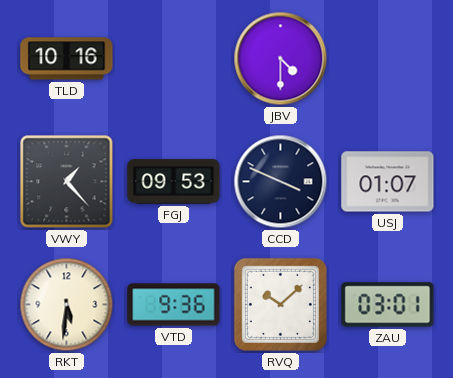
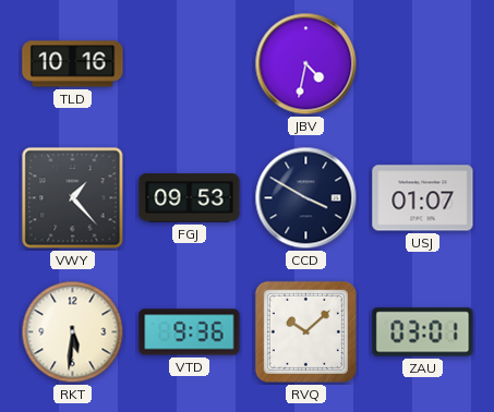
JBV: 4:30 -> 4:32
CCD: 3:49 -> 3:50
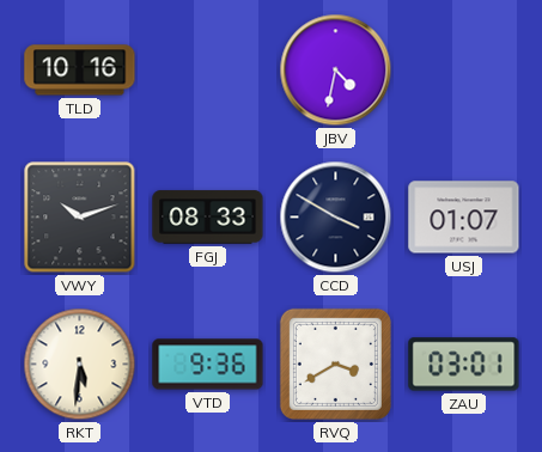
VWY: 1:23 -> 10:12
FGJ: 09:53 -> 08:33
RVQ: 10:08 -> 3:40
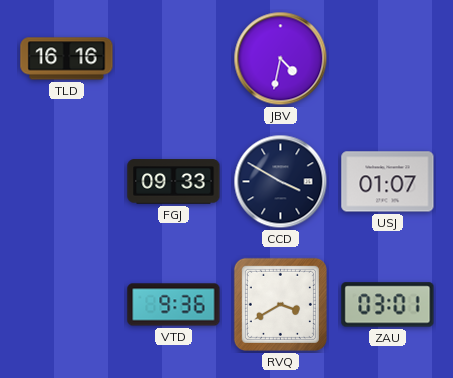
TLD: 10:16 -> 16:16
VWY: 10:12 -> none
FGJ: 08:33 -> 09:33
RKT: 5:31 -> none
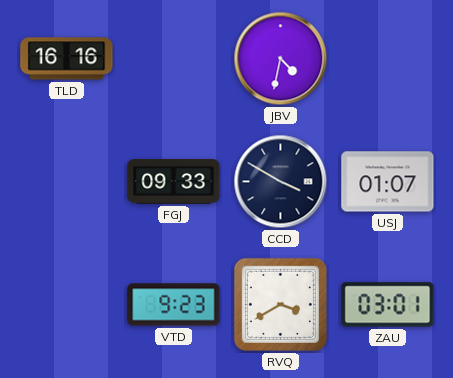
VTD: 9:36 -> 9:23
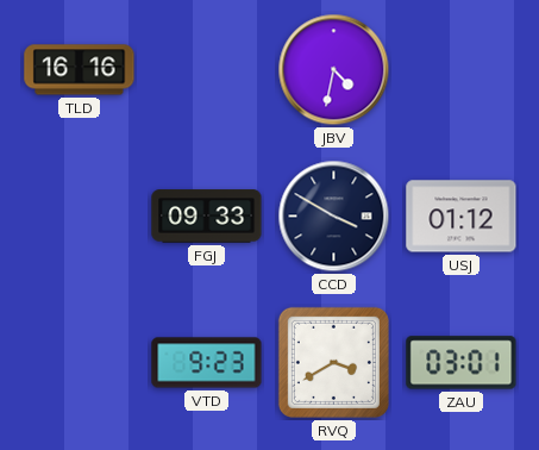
USJ: 01:07 -> 01:12
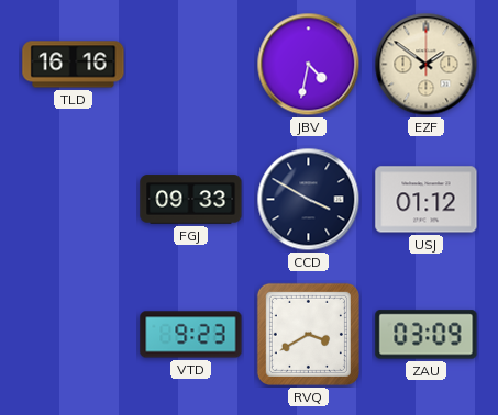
EZF: none -> 1:51
ZAU: 03:01 -> 03:09
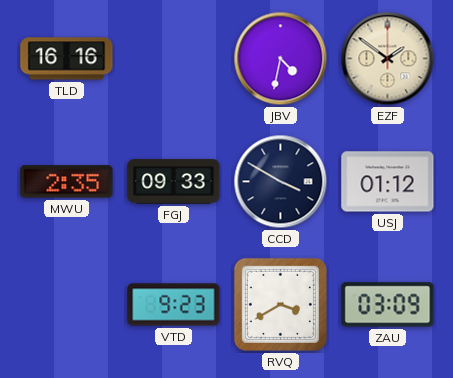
MWU: none -> 2:35
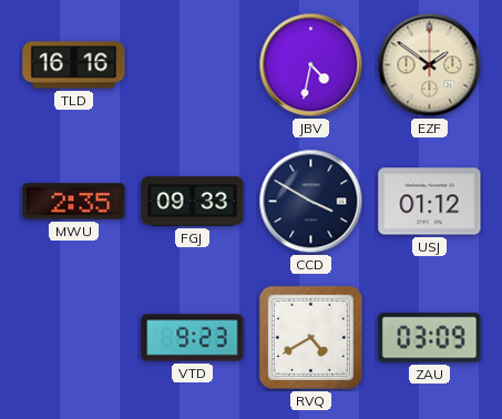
RVQ: 3:40 -> 4:40
